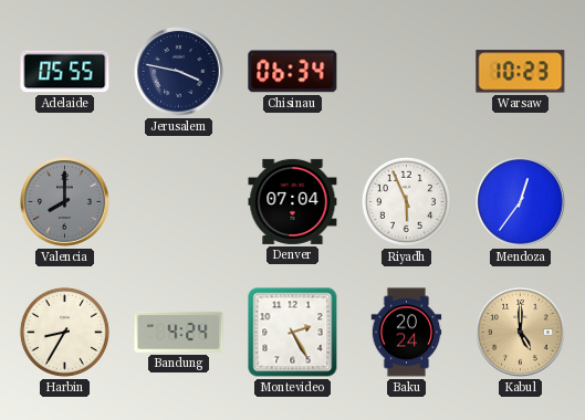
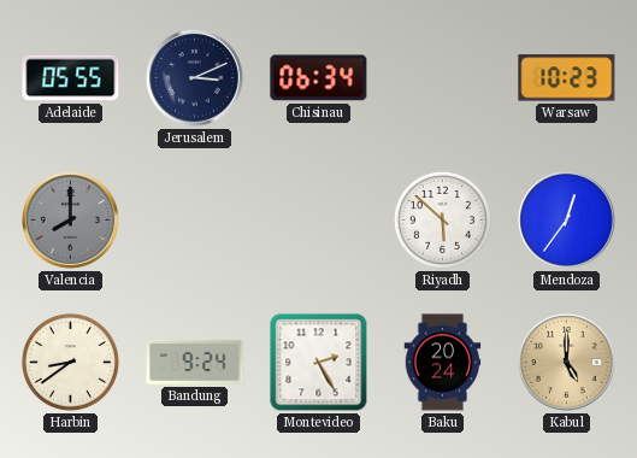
Jerusalem: 3:47 -> 3:11
Denver: 07:04 -> none
Riyadh: 5:56 -> 5:52
Harbin: 8:35 -> 8:39
Bandung: 4:24 -> 9:24
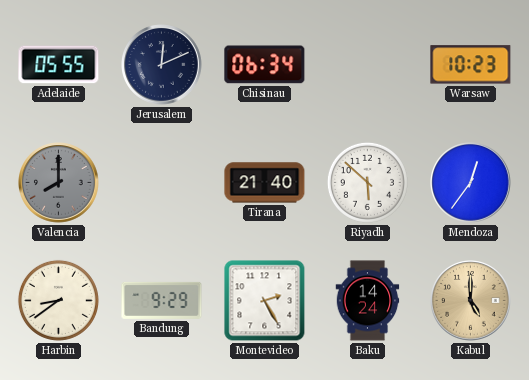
Jerusalem: 3:11 -> 12:11
Tirana: none -> 21:40
Bandung: 9:24 -> 9:29
Baku: 20:24 -> 14:24
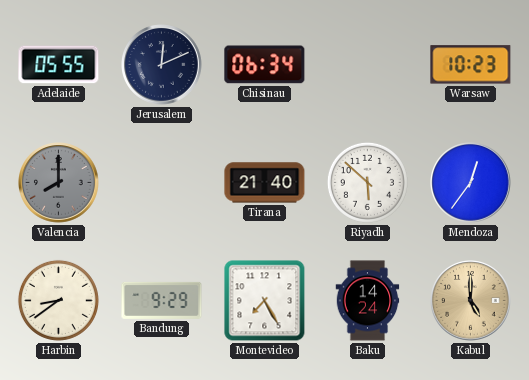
Montevideo: 2:25 -> 7:25
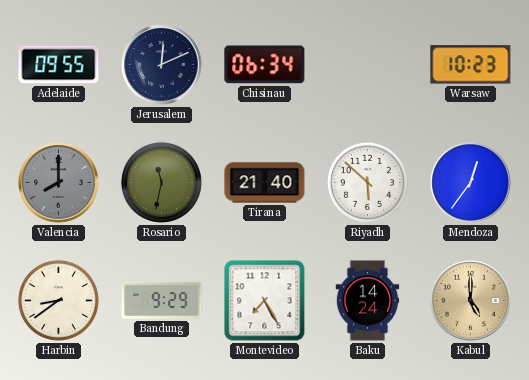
Adelaide: 05:55 -> 09:55
Rosario: none -> 11:32
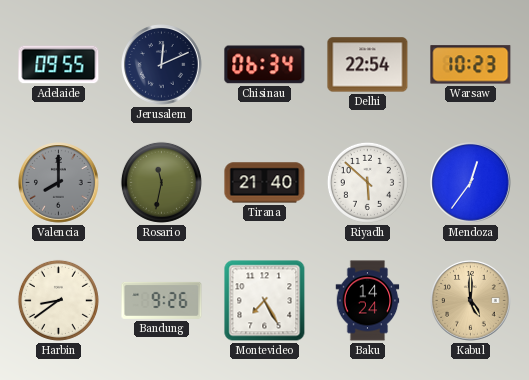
Delhi: none -> 22:54
Bandung: 9:29 -> 9:26
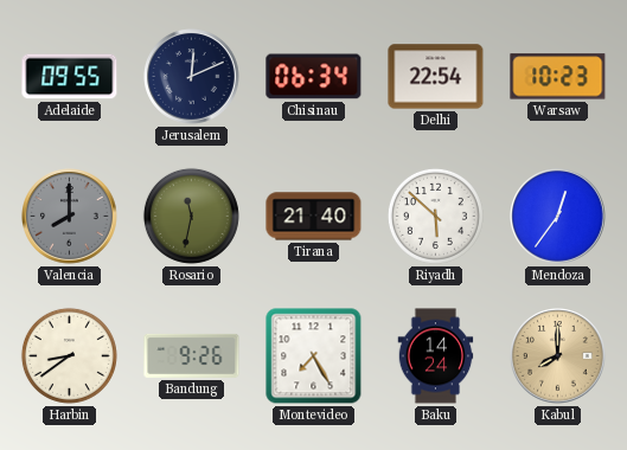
Kabul: 5:00 -> 8:00
